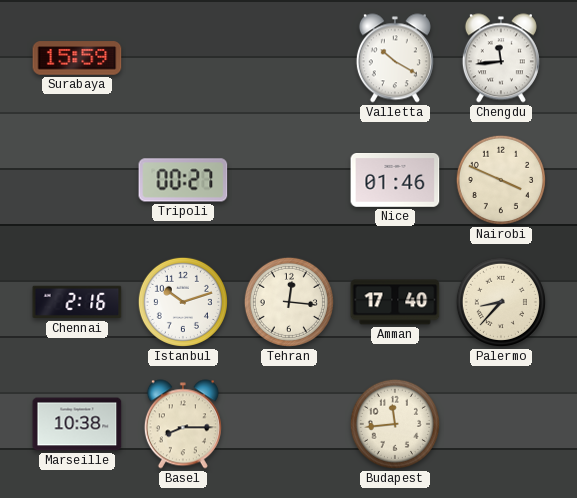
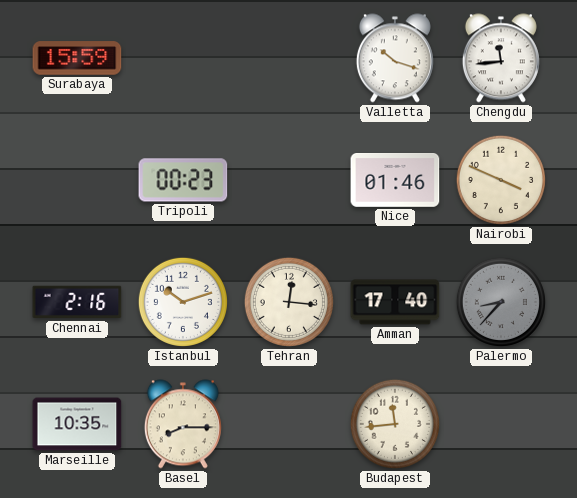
Valletta: 10:20 -> 10:18
Tripoli: 00:27 -> 00:23
Palermo dial: cream -> grey
Marseille: 10:38 -> 10:35
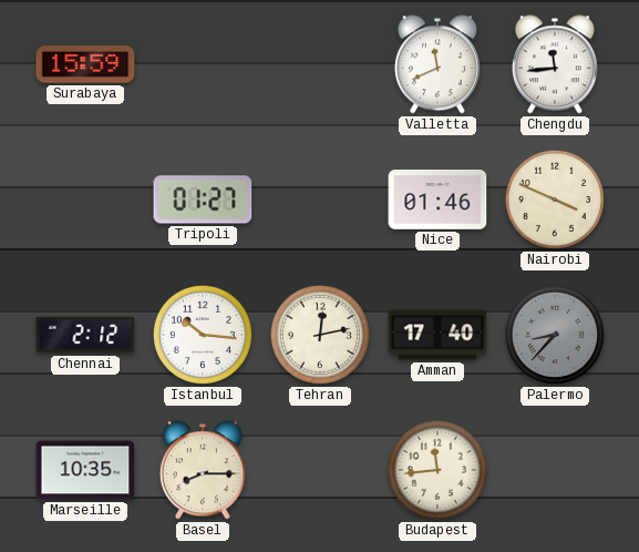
Valletta: 10:18 -> 11:41
Tripoli: 00:23 -> 01:27
Chennai: 2:16 -> 2:12
Istanbul: 10:12 -> 10:16
Tehran: 12:16 -> 12:13
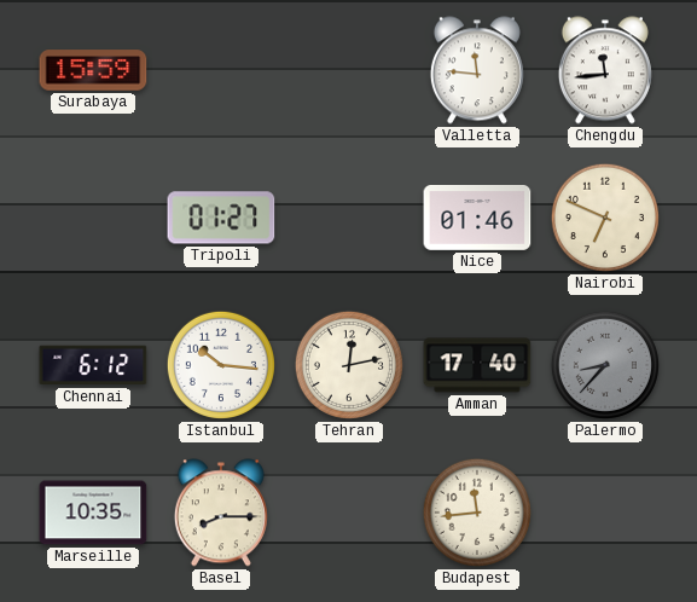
Valletta: 11:41 -> 11:46
Nairobi: 3:49 -> 6:49
Chennai: 2:12 -> 6:12
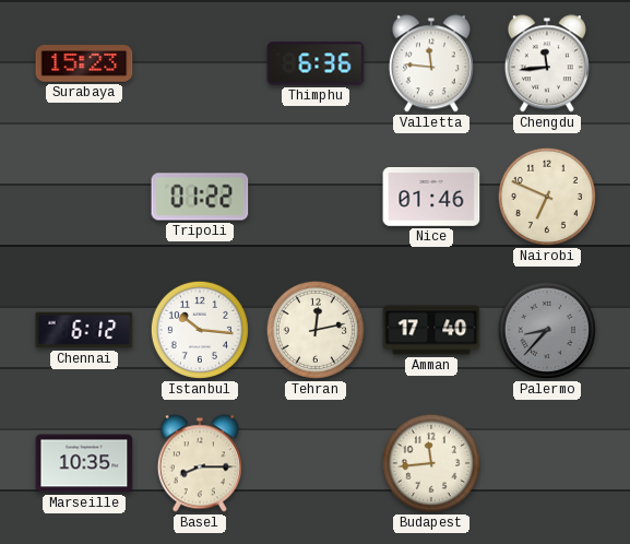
Surabaya: 15:59 -> 15:23
Thimphu: none -> 6:36
Tripoli: 01:27 -> 01:22
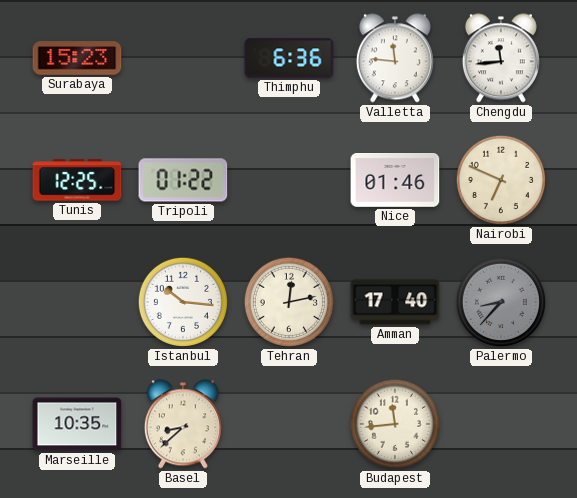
Tunis: none -> 12:25
Chennai: 6:12 -> none
Basel: 8:15 -> 8:38
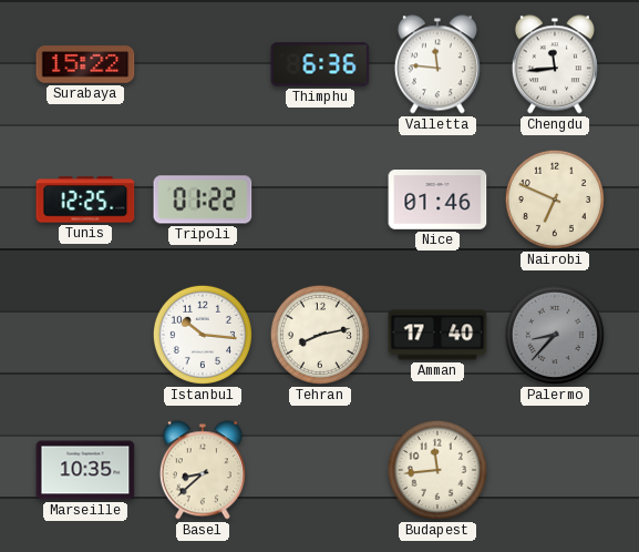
Surabaya: 15:23 -> 15:22
Tehran: 12:13 -> 8:13
